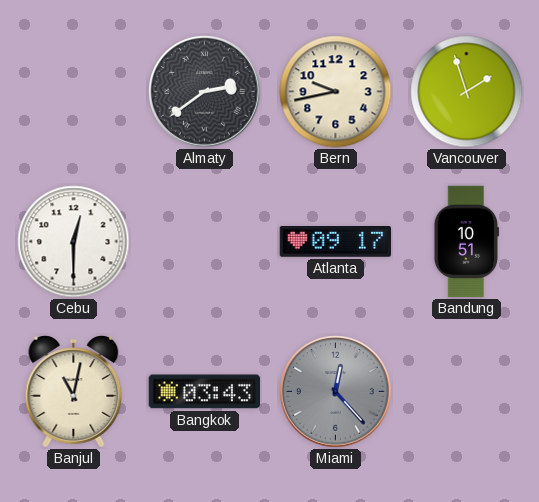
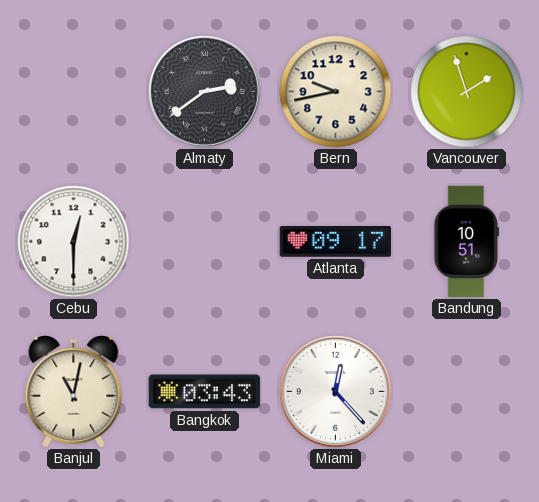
Miami dial: grey -> white
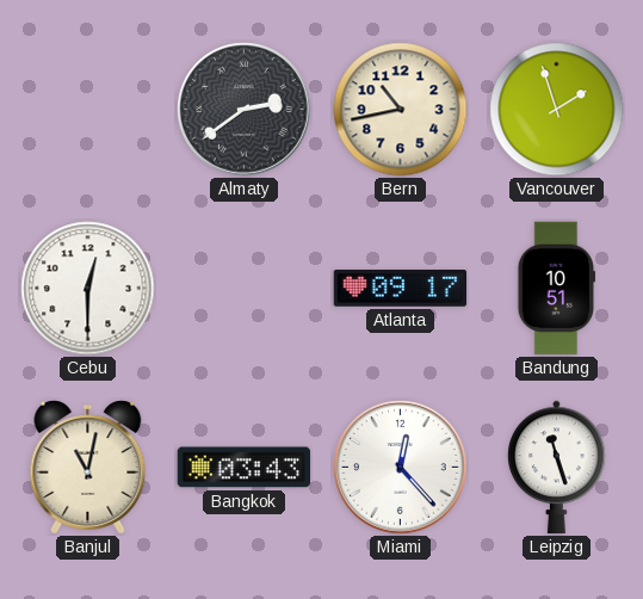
Bern: 9:43 -> 10:43
Leipzig: none -> 11:27
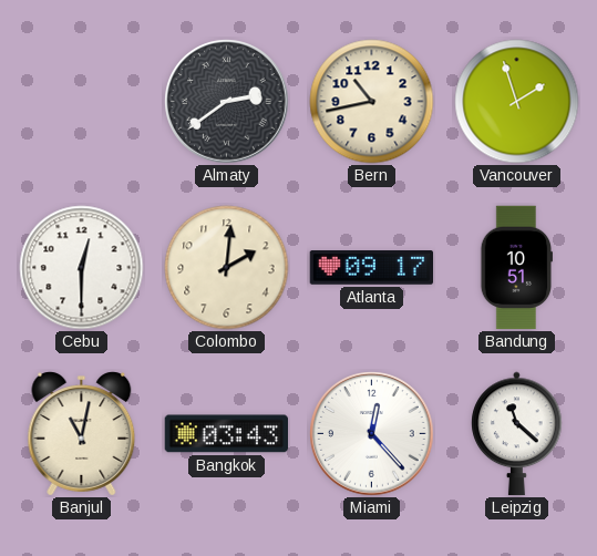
Colombo: none -> 2:01
Leipzig: 11:27 -> 11:22
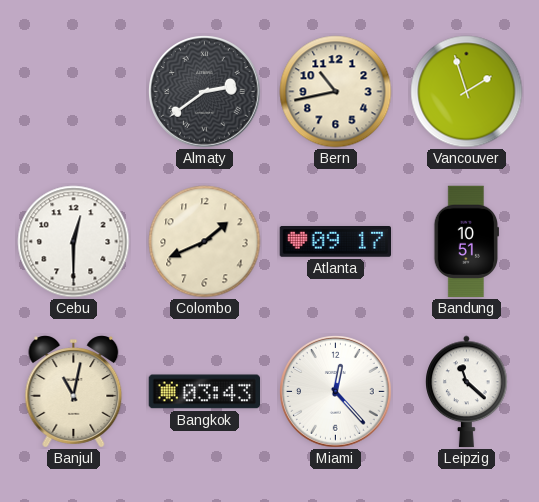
Colombo: 2:01 -> 1:41
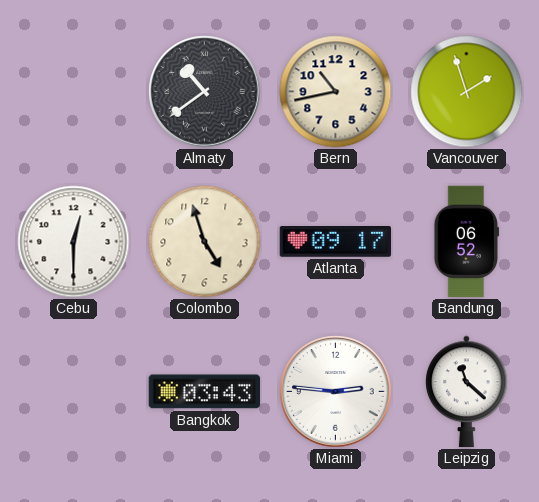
Almaty: 2:39 -> 10:39
Colombo: 1:41 -> 4:57
Bandung: 10:51 -> 06:52
Banjul: 11:02 -> none
Miami: 12:23 -> 2:46
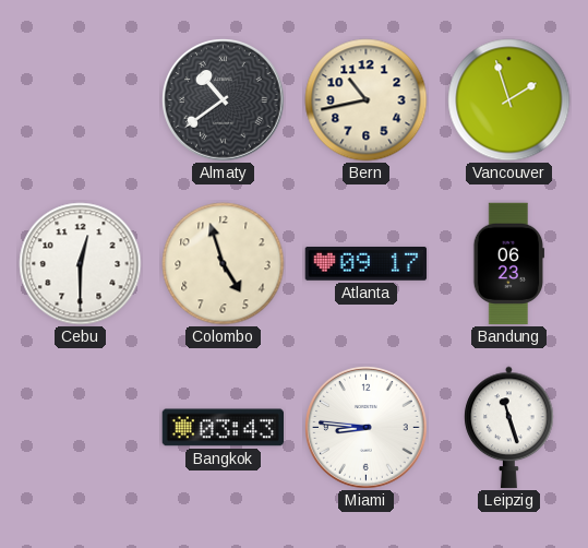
Bandung: 06:52 -> 06:23
Miami: 2:46 -> 8:46
Leipzig: 11:22 -> 11:27
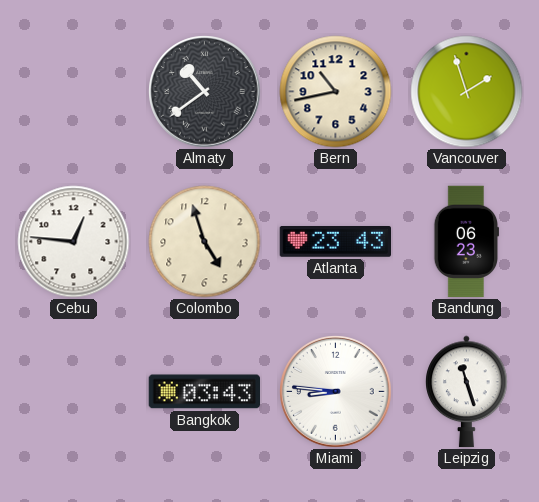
Cebu: 12:30 -> 12:46
Atlanta: 09:17 -> 23:43
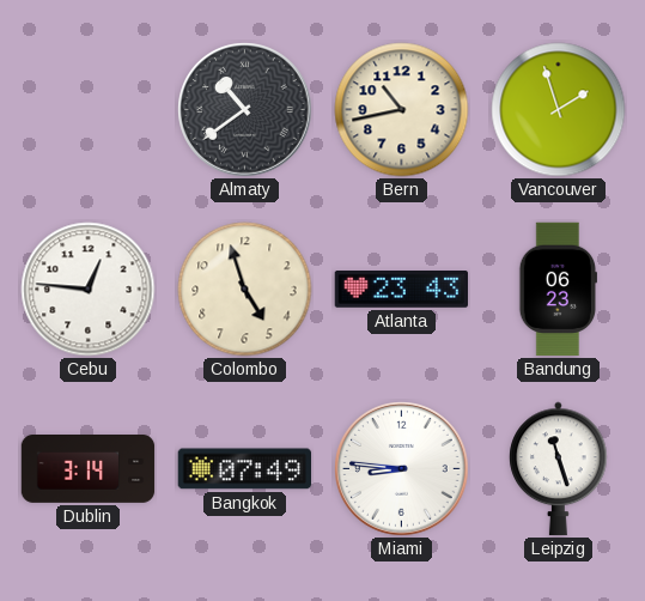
Dublin: none -> 3:14
Bangkok: 03:43 -> 07:49
